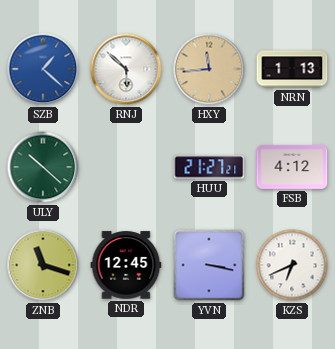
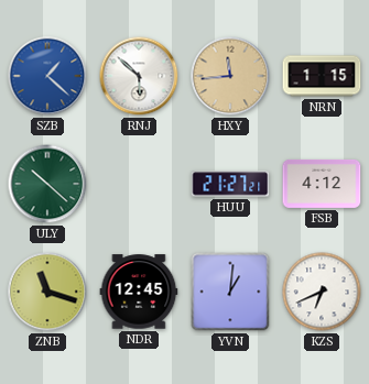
NRN: 1:13 -> 1:15
YVN: 3:17 -> 1:01
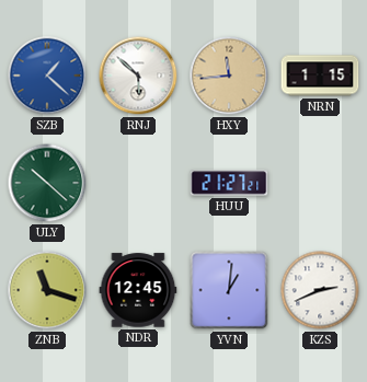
FSB: 4:12 -> none
KZS: 6:41 -> 2:41
